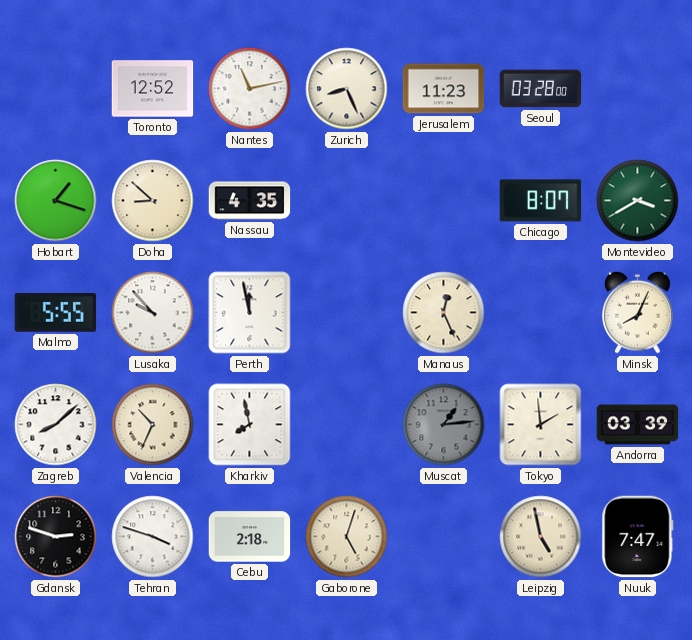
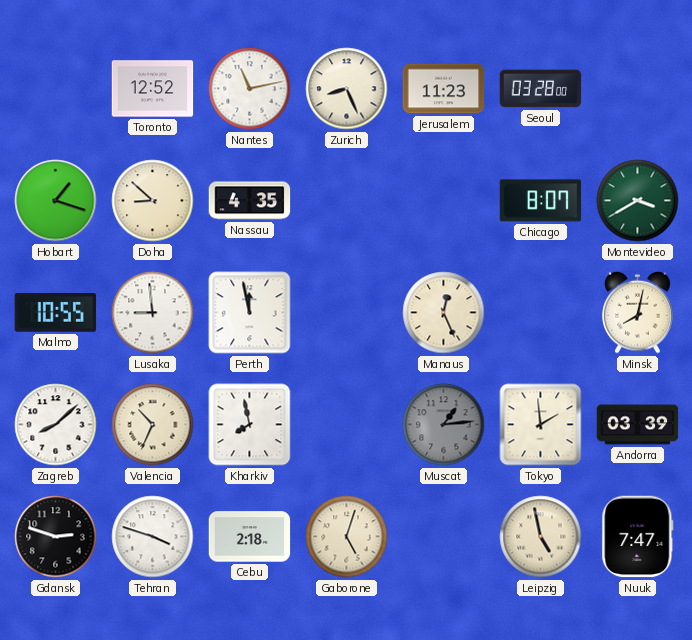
Malmo: 5:55 -> 10:55
Lusaka: 9:53 -> 8:59
Minsk: 8:04 -> 8:02
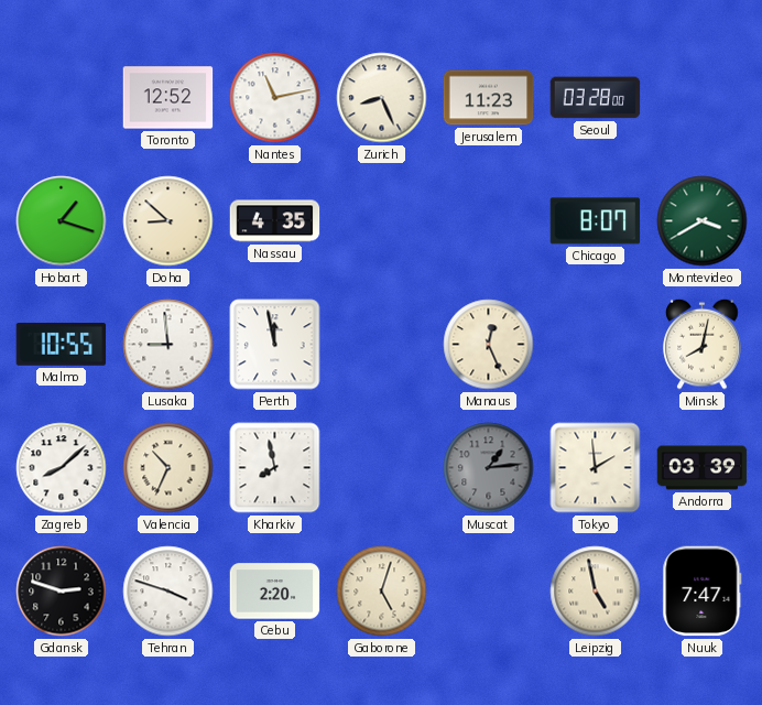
Cebu: 2:18 -> 2:20
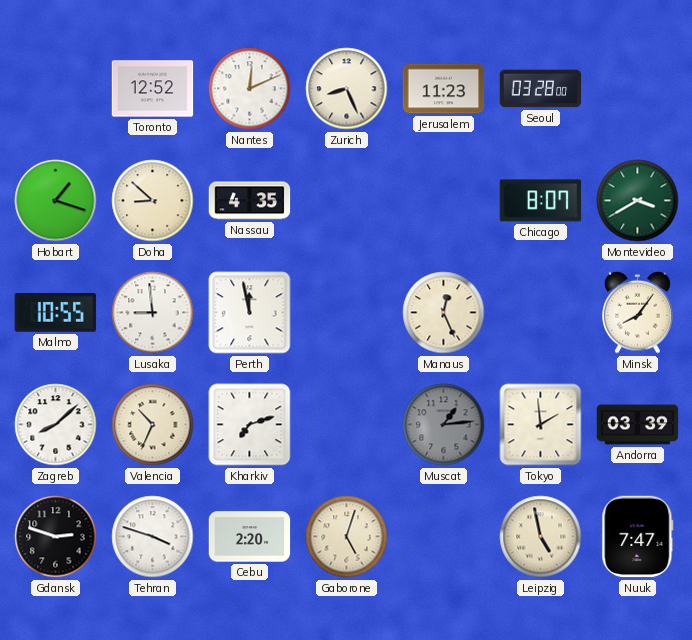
Nantes: 11:13 -> 12:11
Minsk: 8:02 -> 8:06
Kharkiv: 7:58 -> 7:12
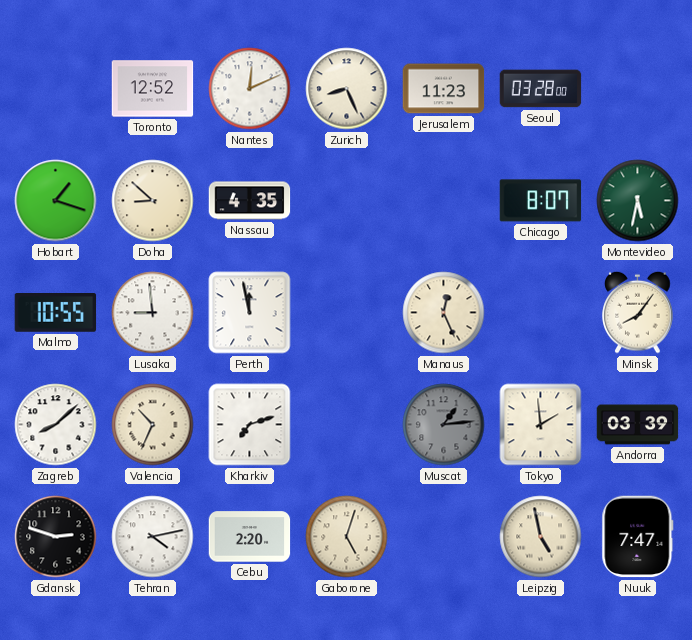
Montevideo: 3:40 -> 5:32
Tehran: 3:48 -> 4:13
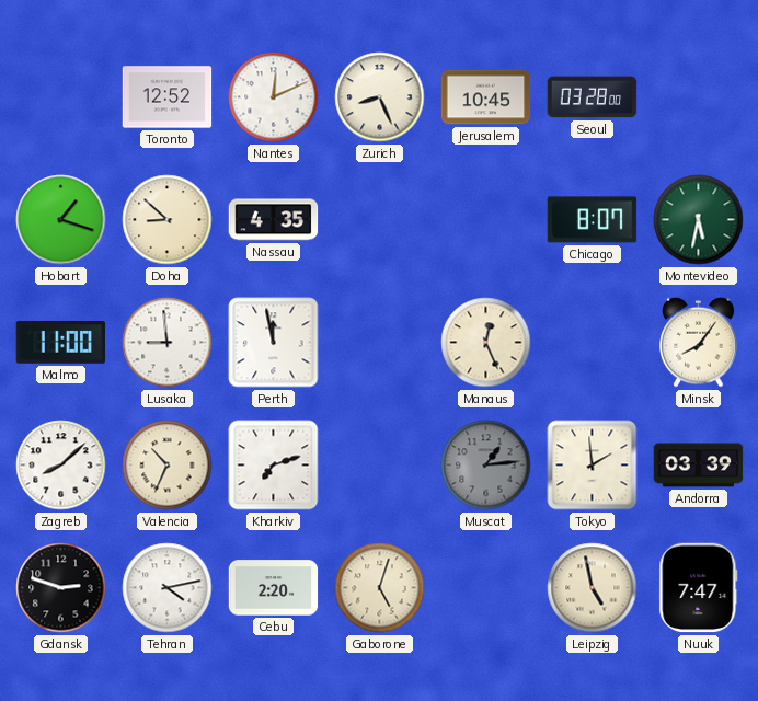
Jerusalem: 11:23 -> 10:45
Malmo: 10:55 -> 11:00
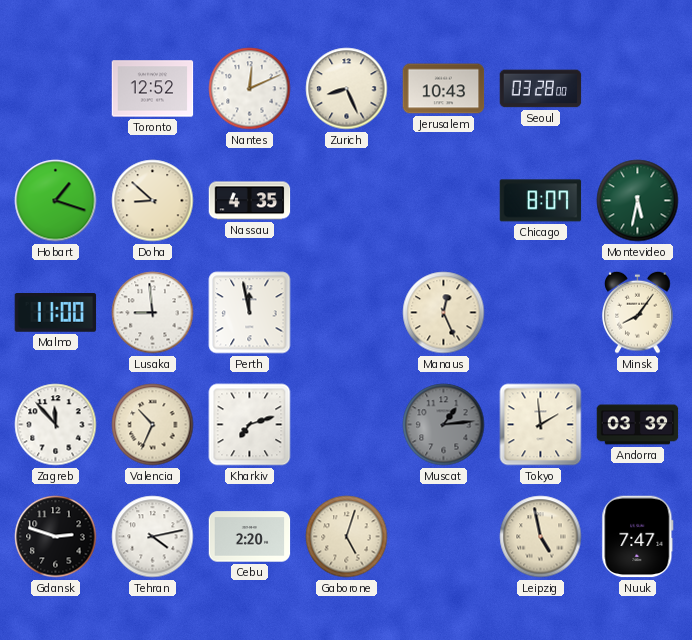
Jerusalem: 10:45 -> 10:43
Zagreb: 8:08 -> 11:53
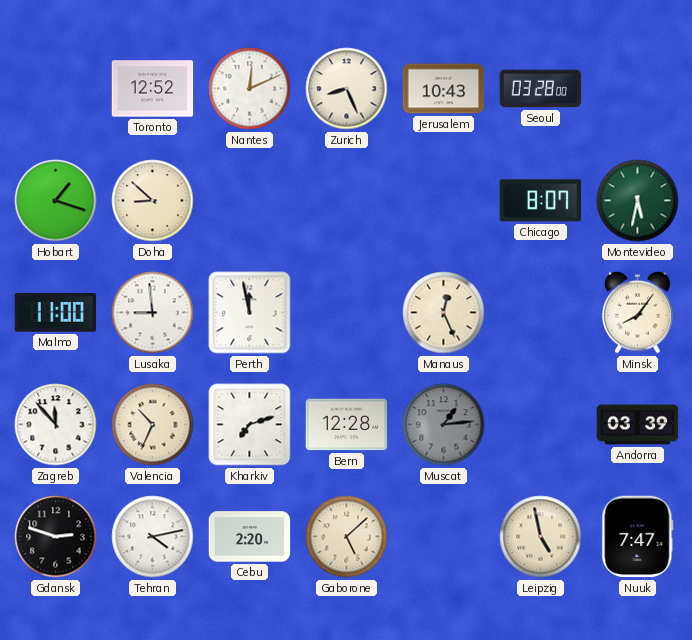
Nassau: 4:35 -> none
Bern: none -> 12:28
Tokyo: 1:59 -> none
Gaborone: 5:03 -> 5:08
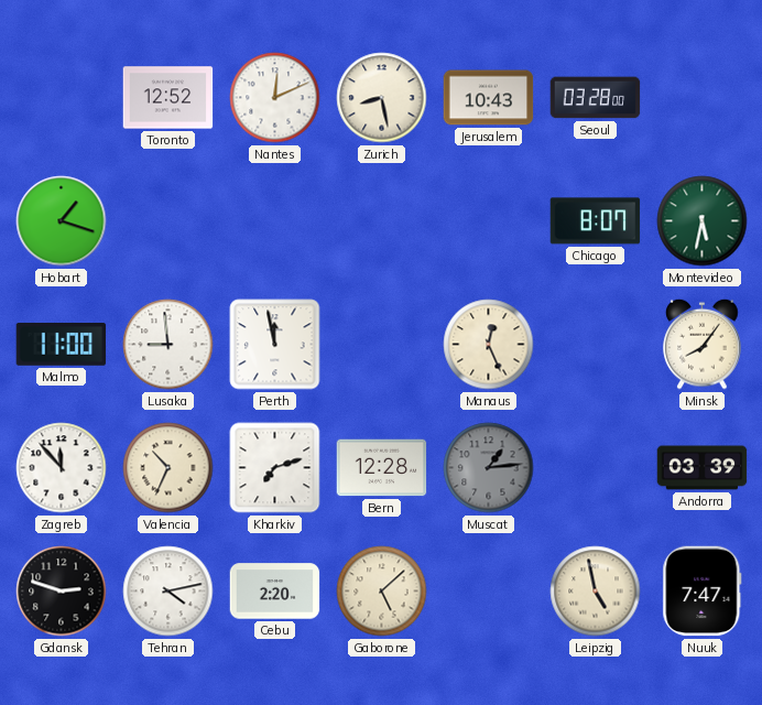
Zurich: 8:26 -> 8:28
Doha: 8:52 -> none
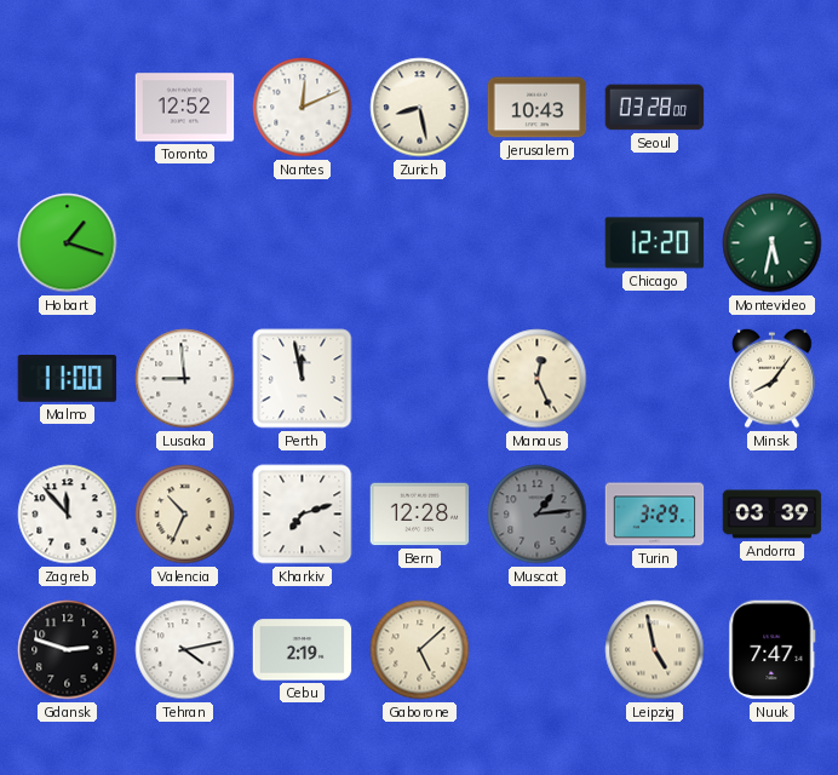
Chicago: 8:07 -> 12:20
Turin: none -> 3:29
Cebu: 2:20 -> 2:19
